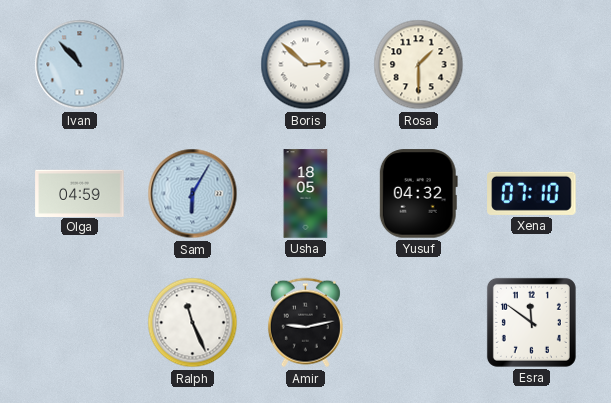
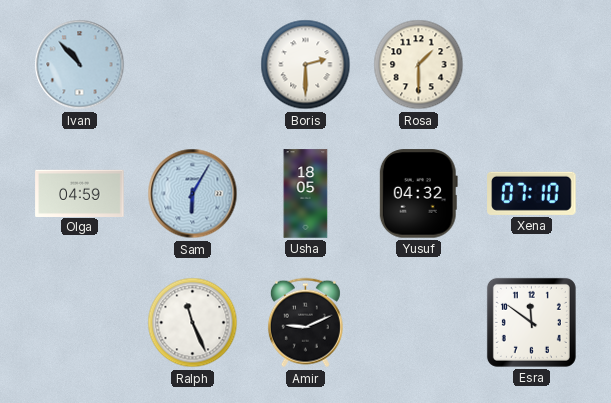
Boris: 2:52 -> 2:30
Amir: 9:13 -> 9:11
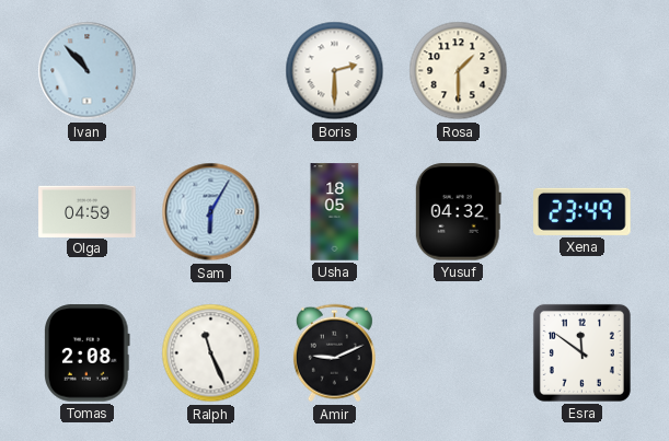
Xena: 07:10 -> 23:49
Tomas: none -> 2:08
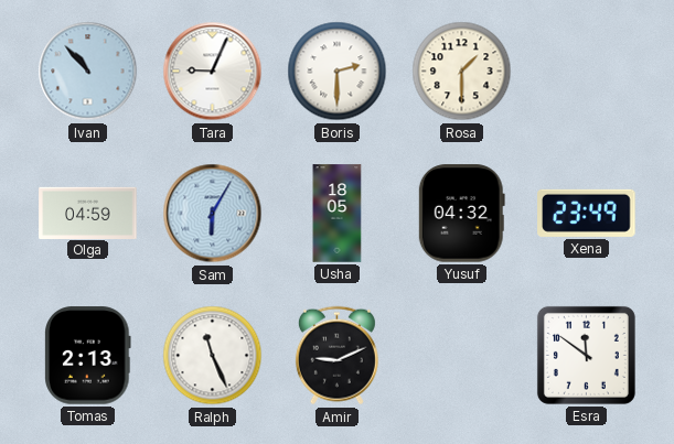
Tara: none -> 9:04
Tomas: 2:08 -> 2:13
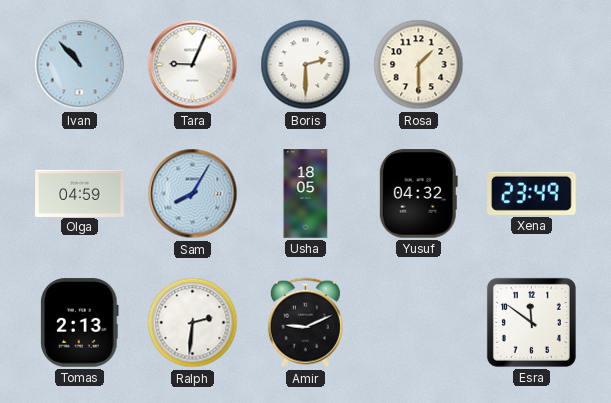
Sam: 6:05 -> 8:05
Ralph: 11:26 -> 2:31
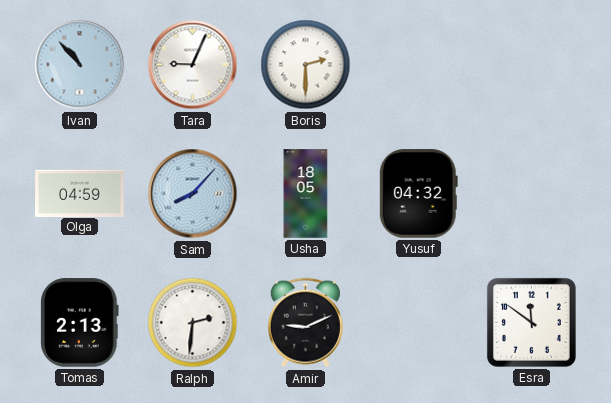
Rosa: 1:30 -> none
Sam: 8:05 -> 8:07
Xena: 23:49 -> none
